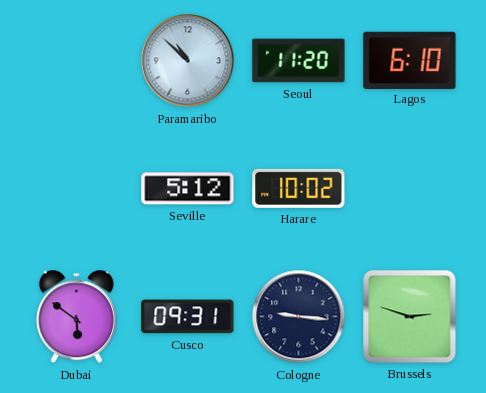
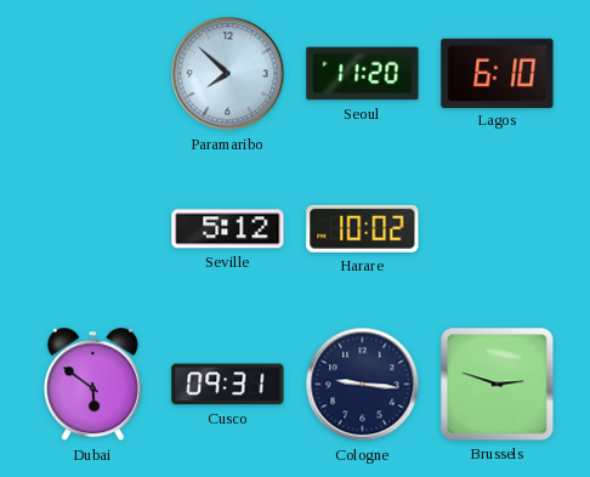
Paramaribo: 10:52 -> 7:52
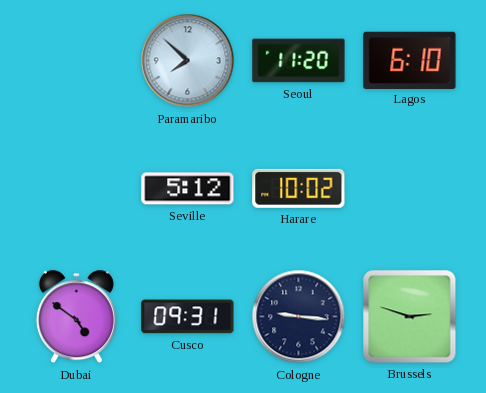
Dubai: 5:51 -> 4:51
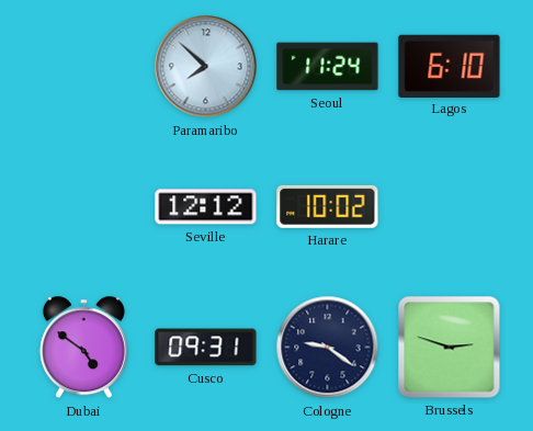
Seoul: 11:20 -> 11:24
Seville: 5:12 -> 12:12
Cologne: 9:16 -> 9:21
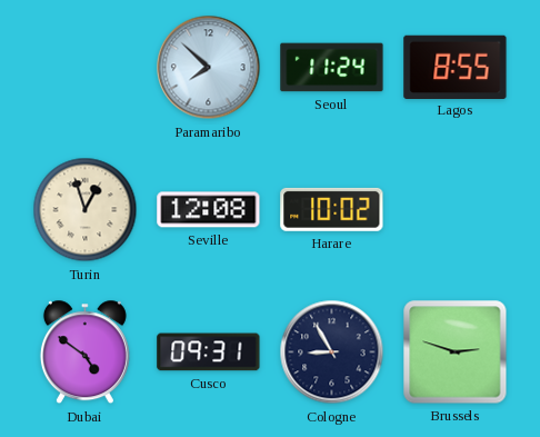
Lagos: 6:10 -> 8:55
Turin: none -> 12:57
Seville: 12:12 -> 12:08
Cologne: 9:21 -> 8:55
